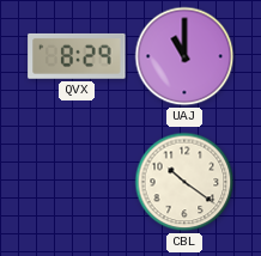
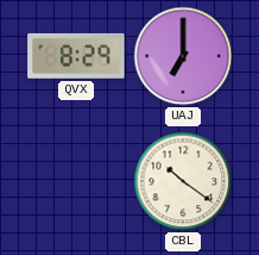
UAJ: 11:00 -> 7:00
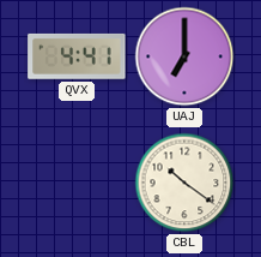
QVX: 8:29 -> 4:41
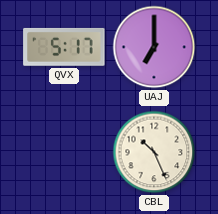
QVX: 4:41 -> 5:17
CBL: 10:21 -> 10:26
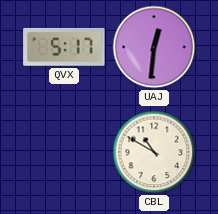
UAJ: 7:00 -> 12:31
CBL: 10:26 -> 10:50
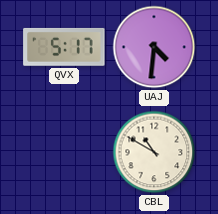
UAJ: 12:31 -> 4:31
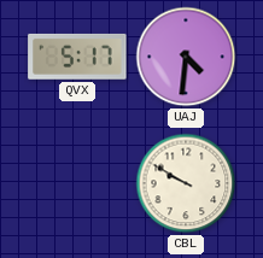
CBL: 10:50 -> 9:50
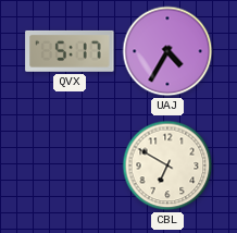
UAJ: 4:31 -> 4:35
CBL: 9:50 -> 6:50
